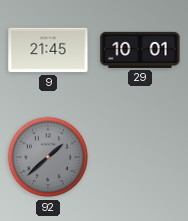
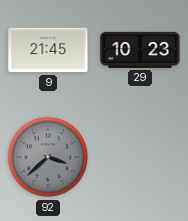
29: 10:01 -> 10:23
92: 1:38 -> 3:38
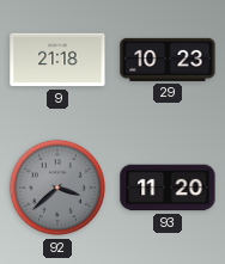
9: 21:45 -> 21:18
93: none -> 11:20
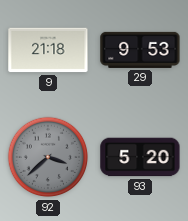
29: 10:23 -> 9:53
93: 11:20 -> 5:20
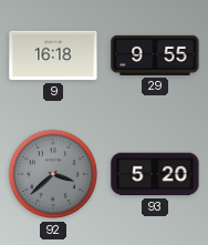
9: 21:18 -> 16:18
29: 9:53 -> 9:55
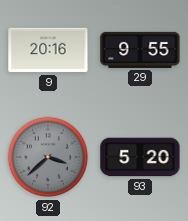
9: 16:18 -> 20:16
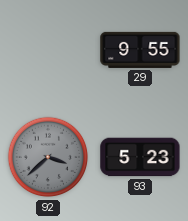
9: 20:16 -> none
93: 5:20 -> 5:23
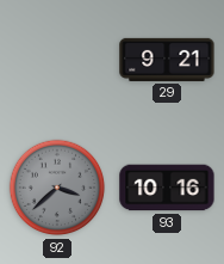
29: 9:55 -> 9:21
93: 5:23 -> 10:16
